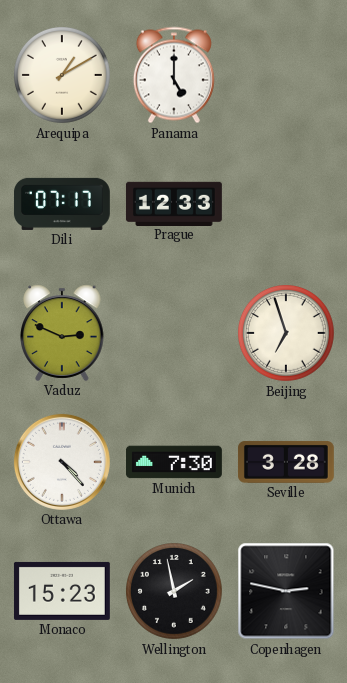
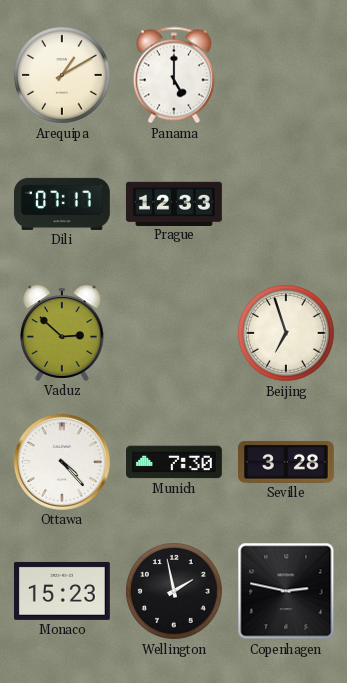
Vaduz: 2:49 -> 2:52
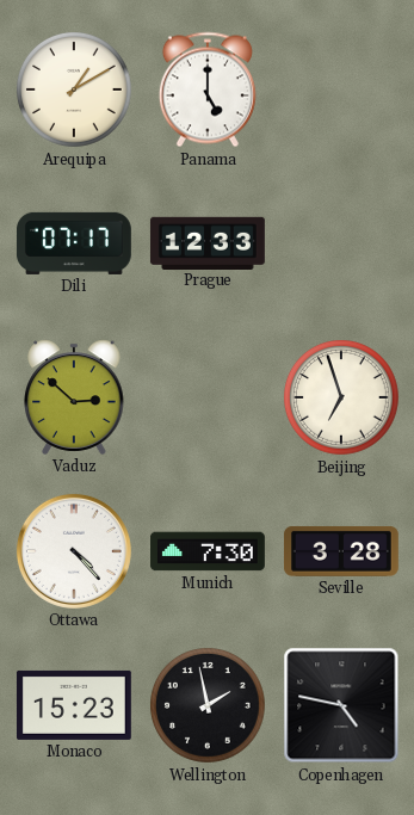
Copenhagen: 2:47 -> 4:47
